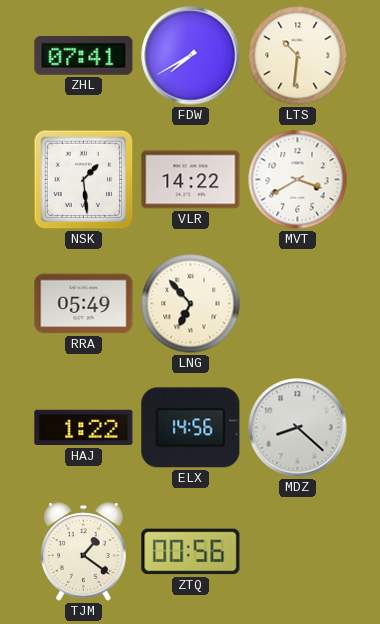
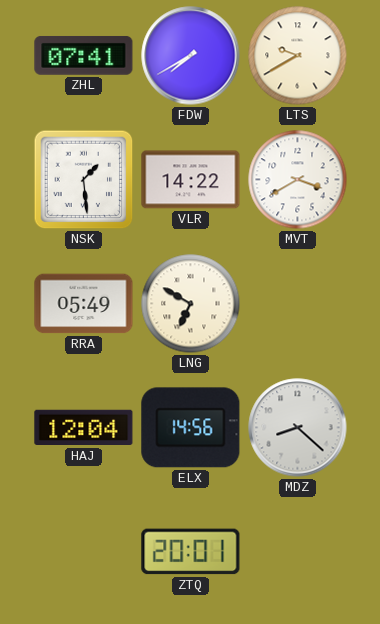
LTS: 10:31 -> 9:40
LNG: 6:53 -> 6:50
HAJ: 1:22 -> 12:04
TJM: 1:21 -> none
ZTQ: 00:56 -> 20:01
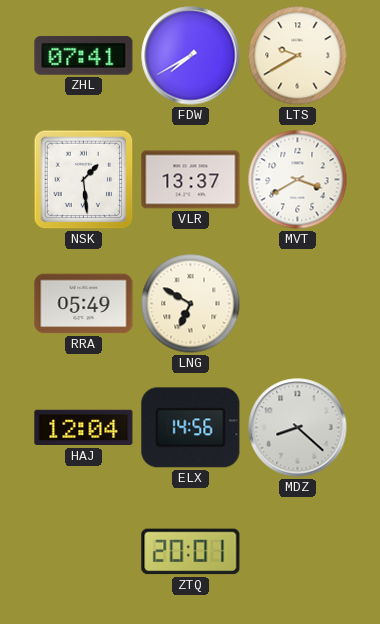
VLR: 14:22 -> 13:37
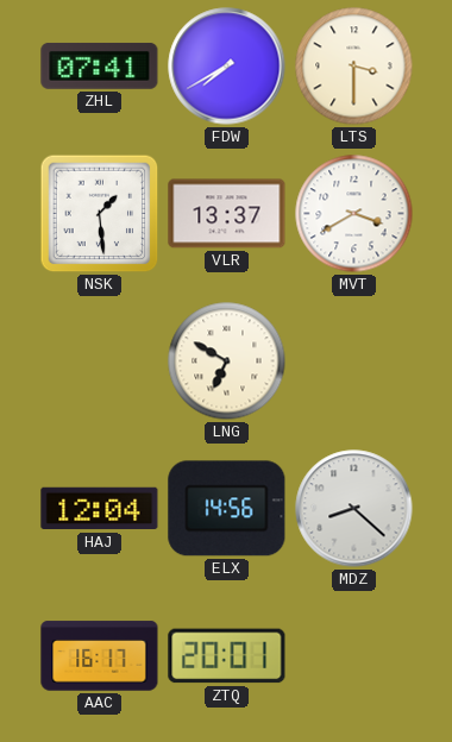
LTS: 9:40 -> 3:30
RRA: 05:49 -> none
AAC: none -> 16:17
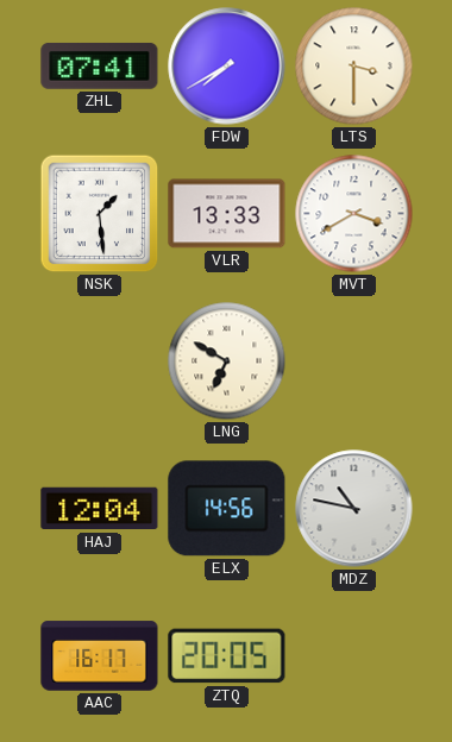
VLR: 13:37 -> 13:33
MDZ: 8:22 -> 10:47
ZTQ: 20:01 -> 20:05
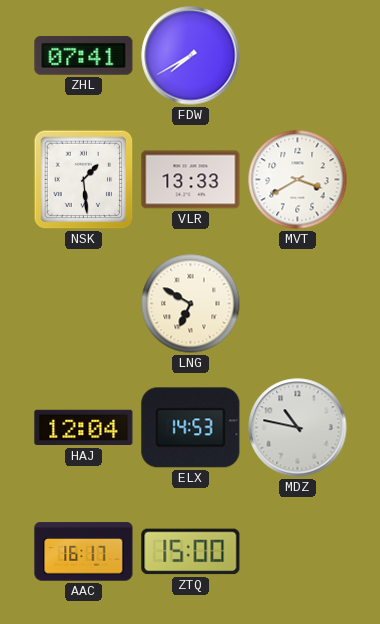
LTS: 3:30 -> none
ELX: 14:56 -> 14:53
ZTQ: 20:05 -> 15:00
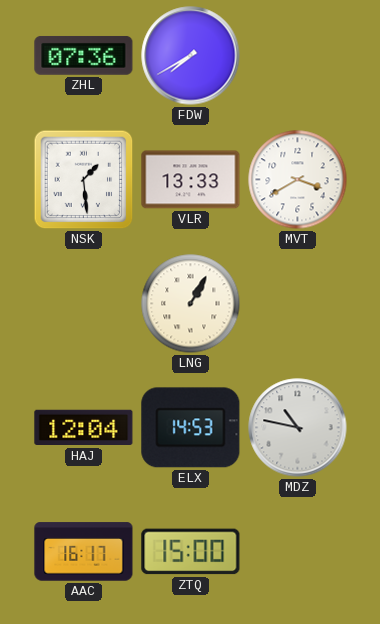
ZHL: 07:41 -> 07:36
LNG: 6:50 -> 1:05
